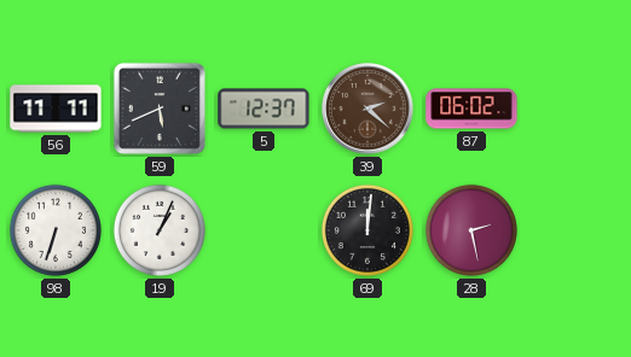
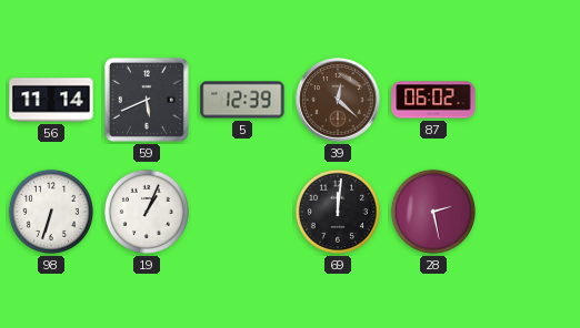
56: 11:11 -> 11:14
5: 12:37 -> 12:39
39: 2:22 -> 12:22
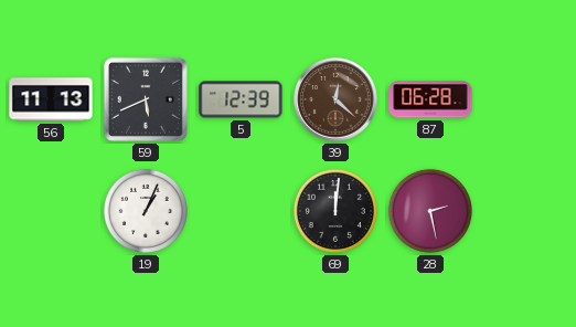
56: 11:14 -> 11:13
87: 06:02 -> 06:28
98: 6:33 -> none
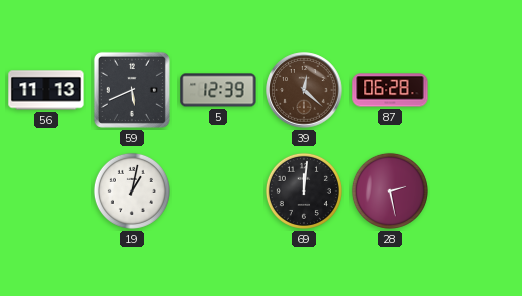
19: 1:04 -> 1:02
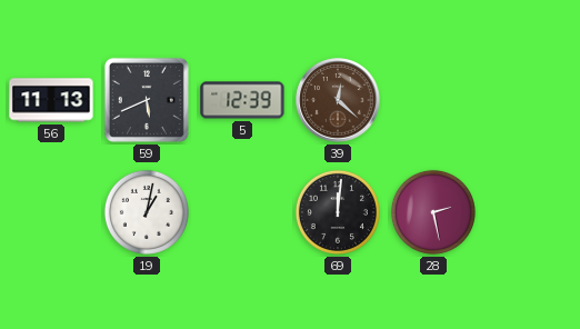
87: 06:28 -> none
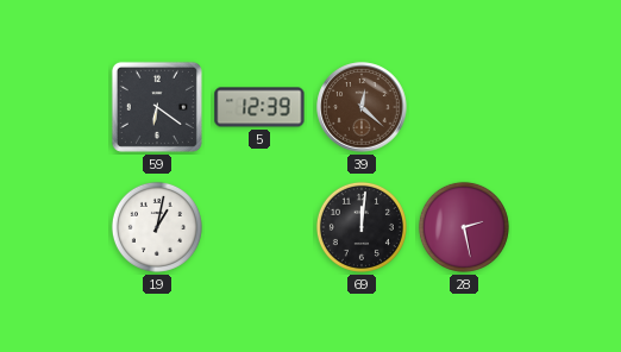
56: 11:13 -> none
59: 5:41 -> 6:21
